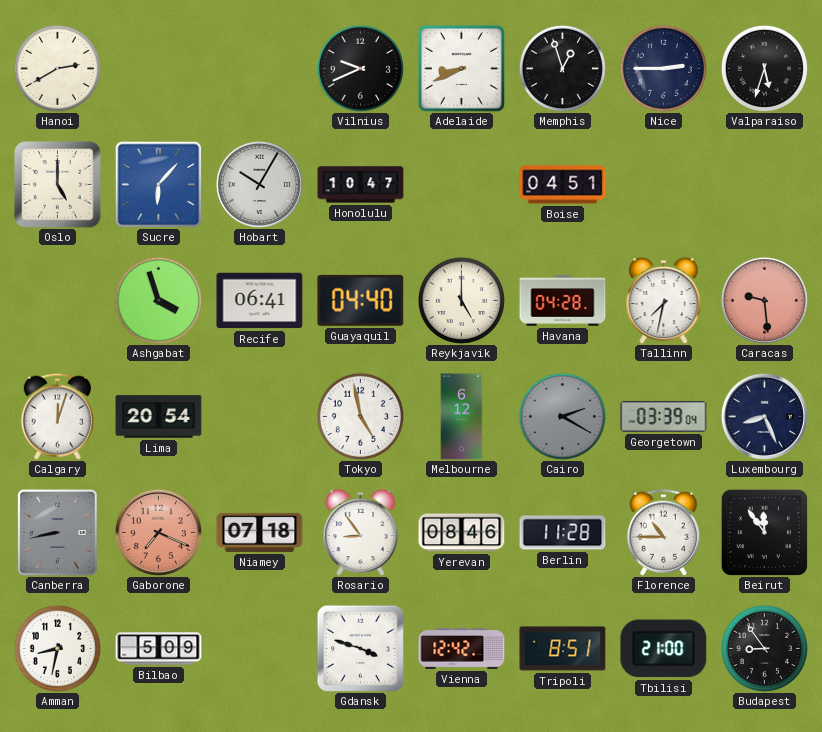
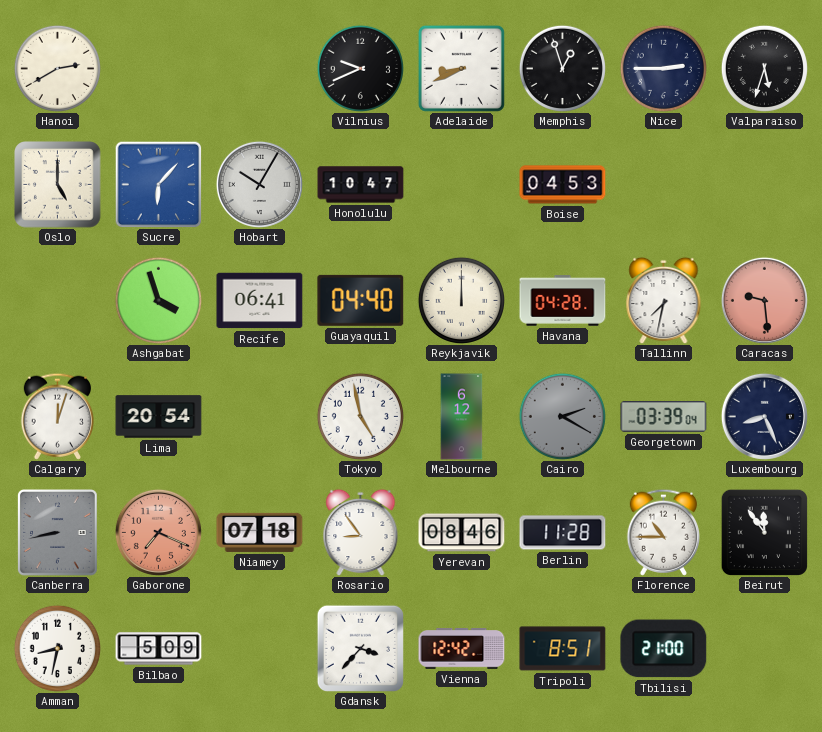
Boise: 04:51 -> 04:53
Reykjavik: 5:00 -> 12:00
Gdansk: 3:48 -> 3:37
Budapest: 8:54 -> none
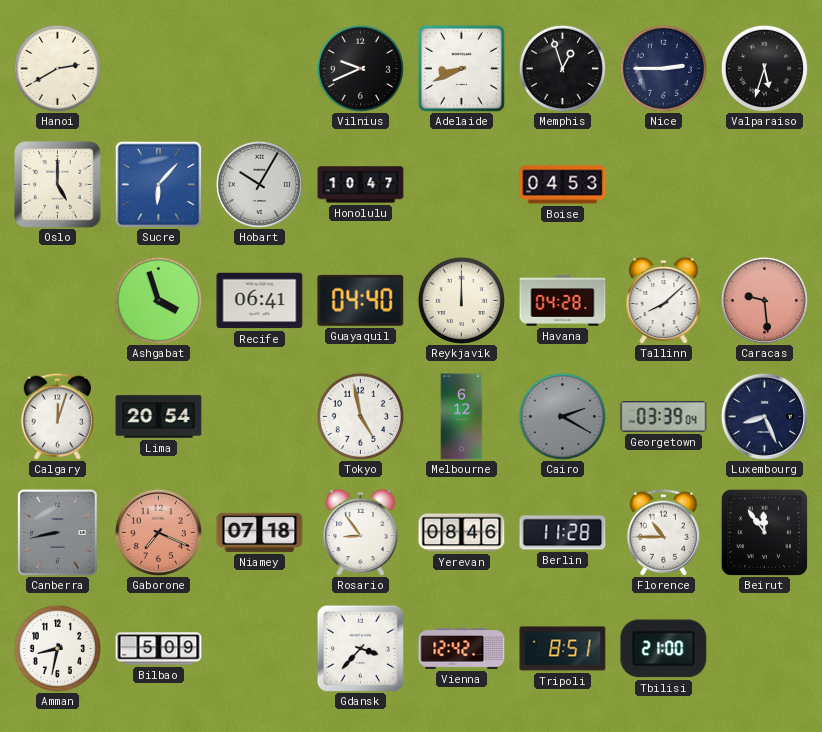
Tallinn: 7:32 -> 8:08
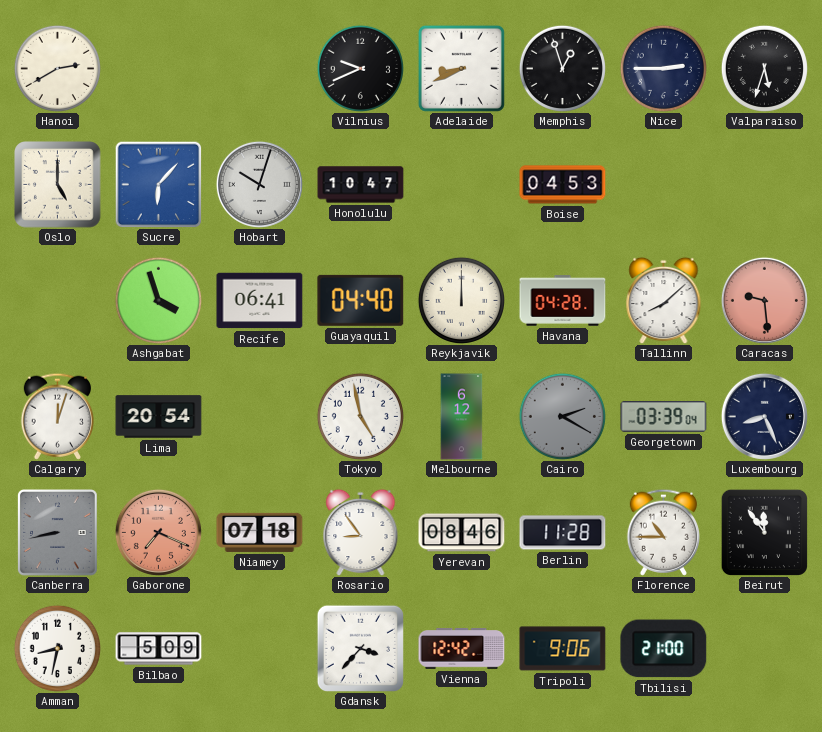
Hobart: 10:05 -> 10:03
Tripoli: 8:51 -> 9:06
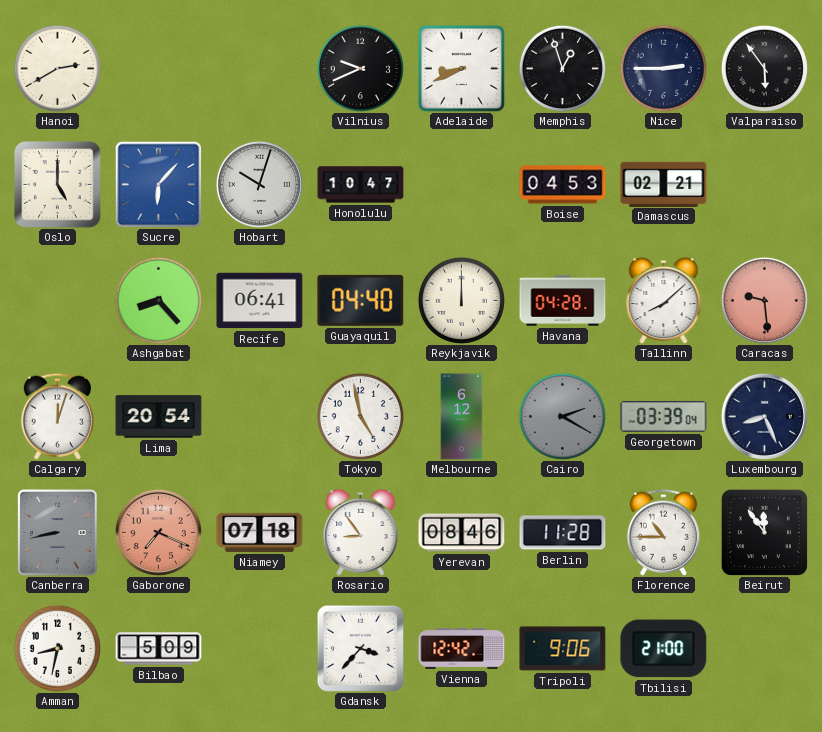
Valparaiso: 5:33 -> 5:54
Damascus: none -> 02:21
Ashgabat: 3:57 -> 8:23
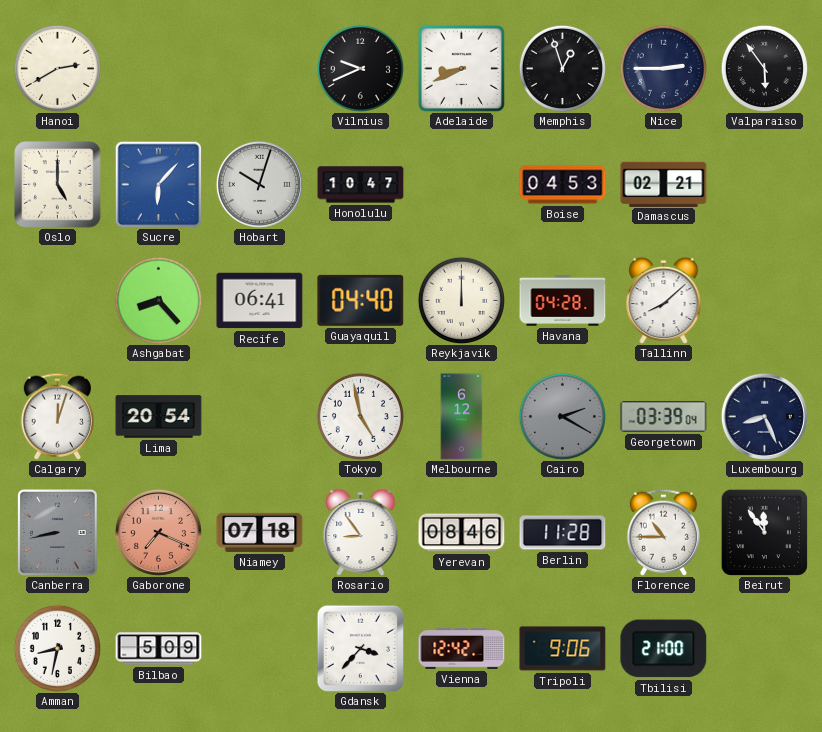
Caracas: 9:29 -> none
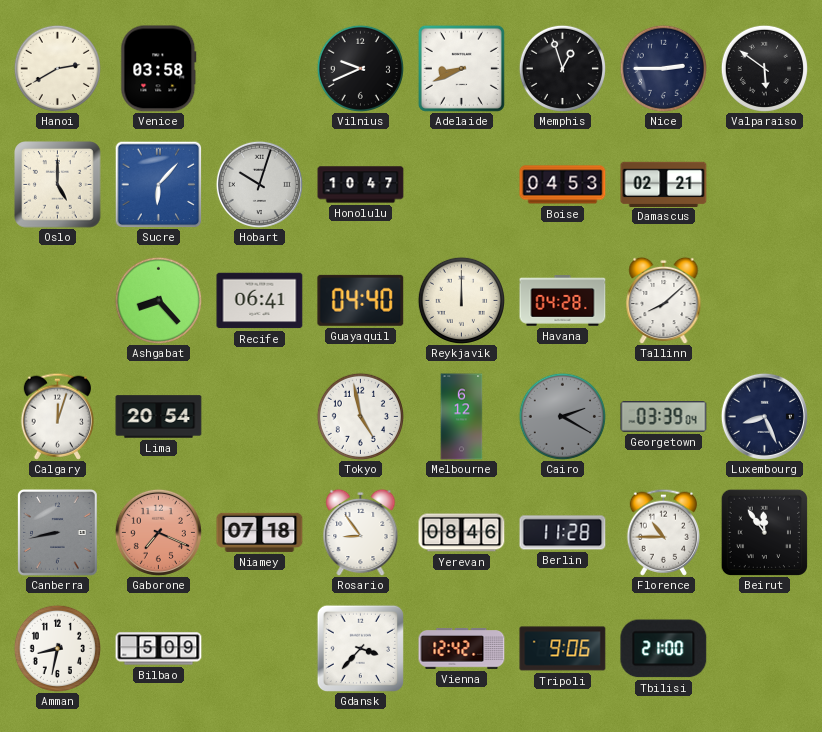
Venice: none -> 03:58
Valparaiso: 5:54 -> 5:51
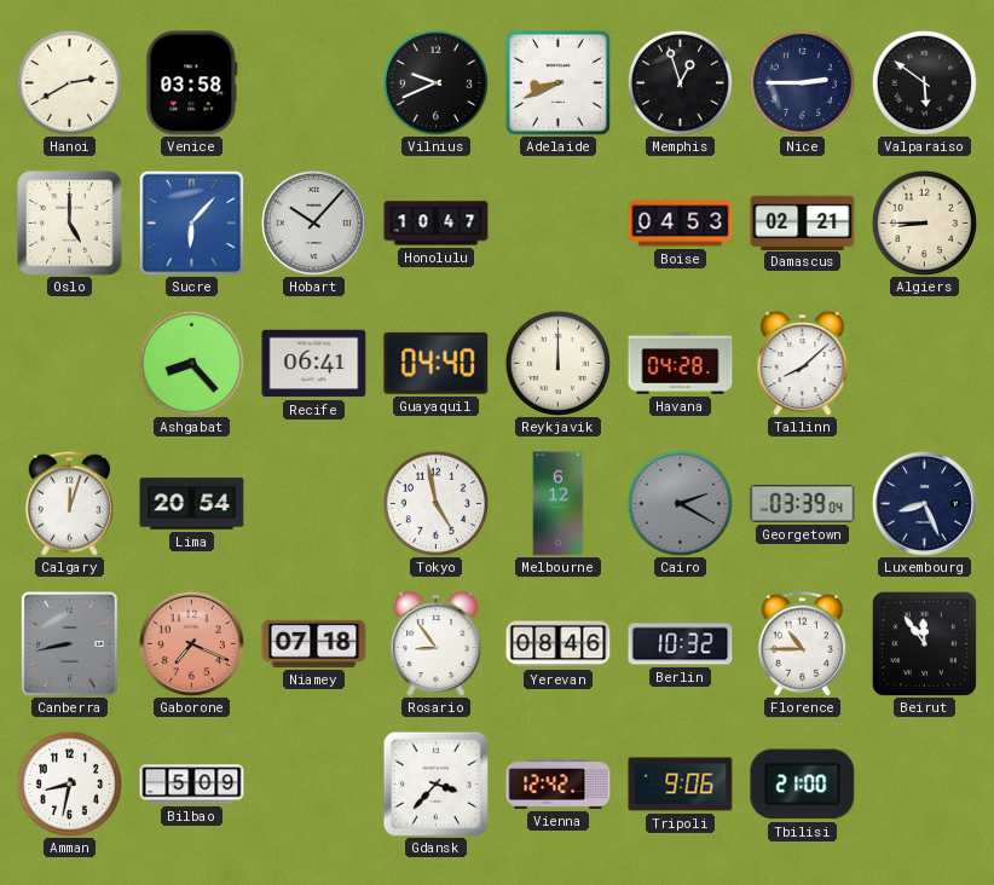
Hobart: 10:03 -> 10:07
Algiers: none -> 8:45
Berlin: 11:28 -> 10:32
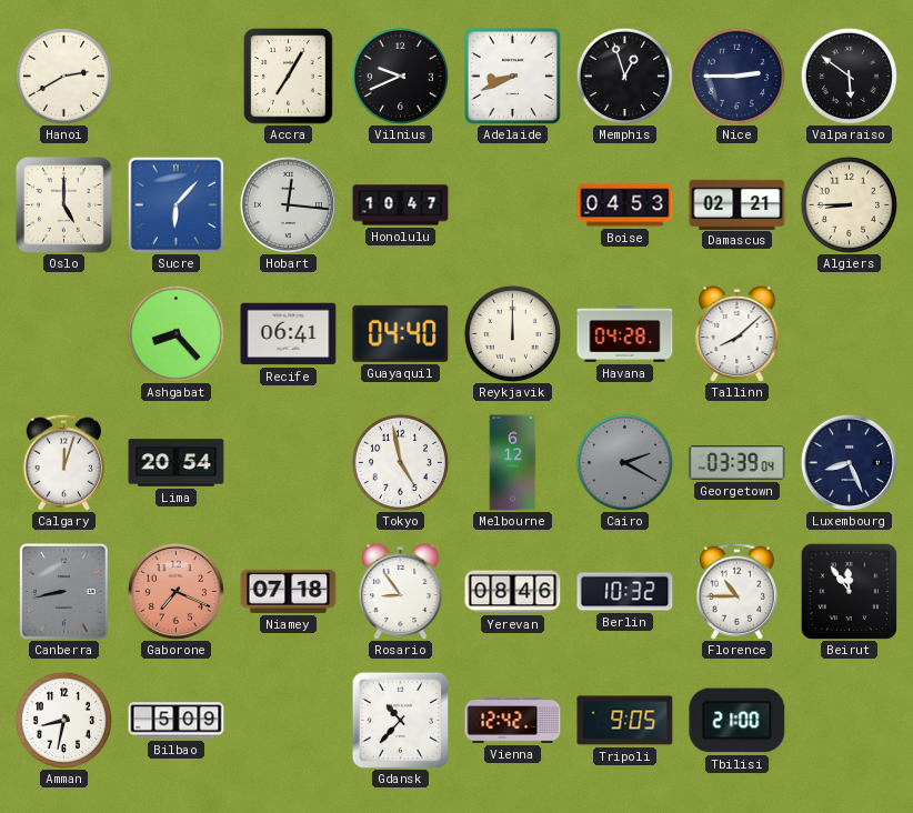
Venice: 03:58 -> none
Accra: none -> 7:05
Hobart: 10:07 -> 12:16
Gdansk: 3:37 -> 10:37
Tripoli: 9:06 -> 9:05
